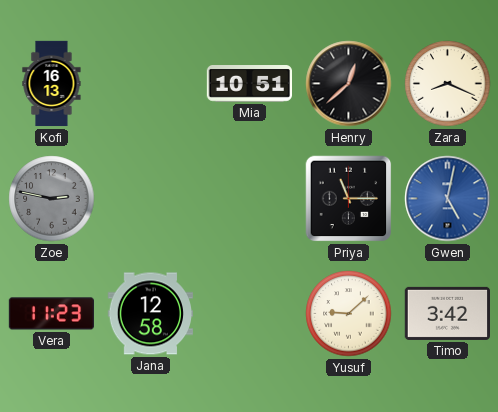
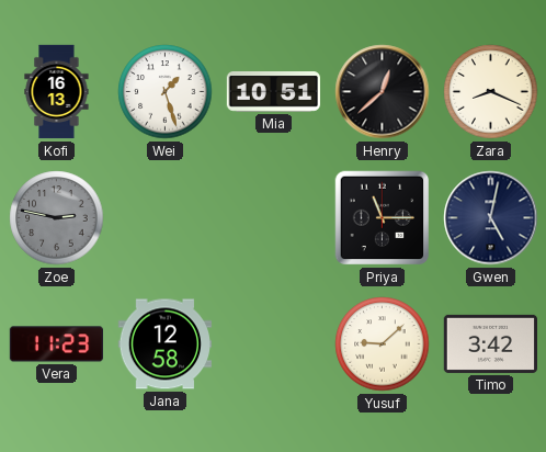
Wei: none -> 1:27
Gwen dial: blue -> navy
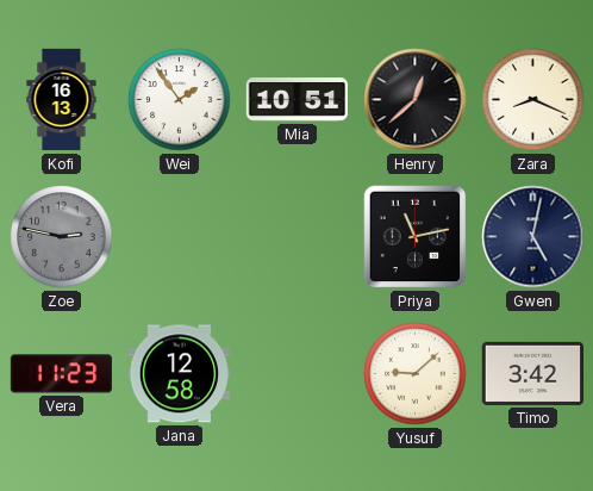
Wei: 1:27 -> 1:54
Priya: 11:15 -> 11:13
